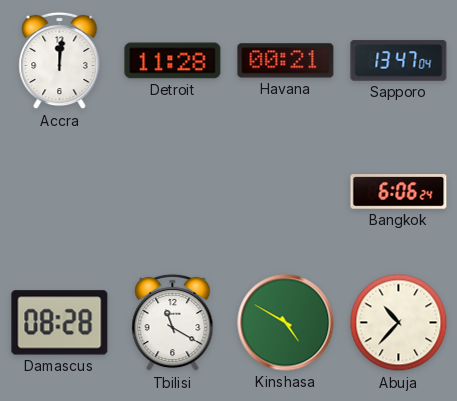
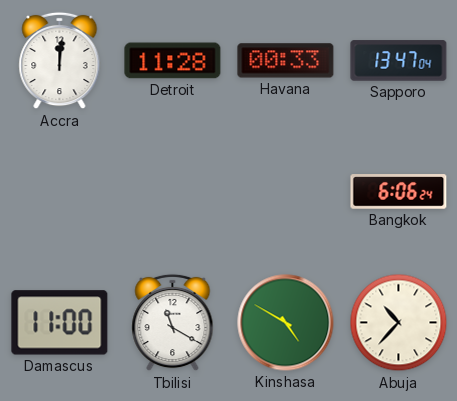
Havana: 00:21 -> 00:33
Damascus: 08:28 -> 11:00
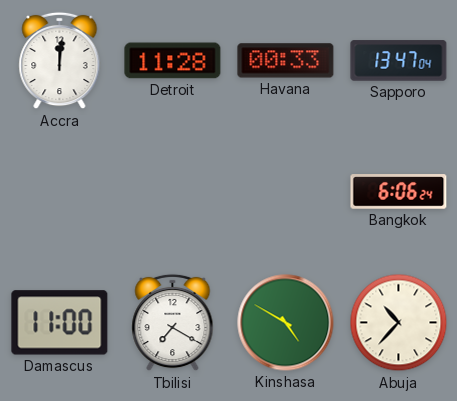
Tbilisi: 11:20 -> 7:20
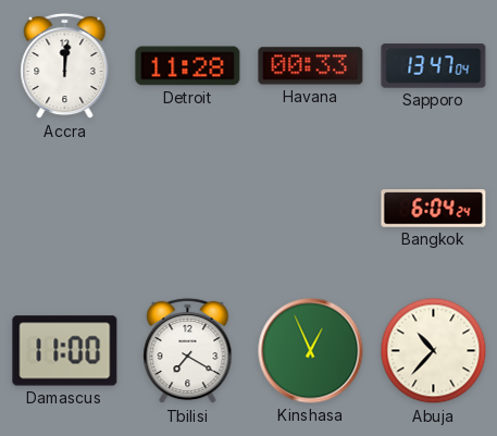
Bangkok: 6:06 -> 6:04
Kinshasa: 4:50 -> 12:56
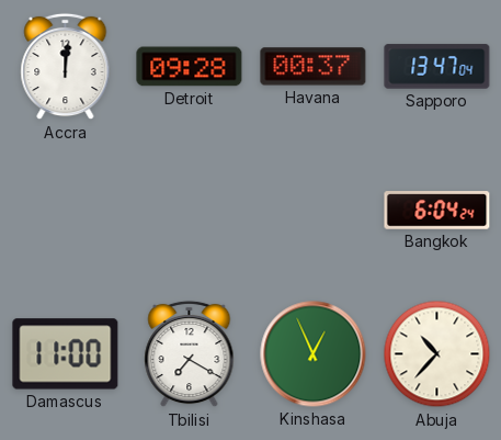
Detroit: 11:28 -> 09:28
Havana: 00:33 -> 00:37
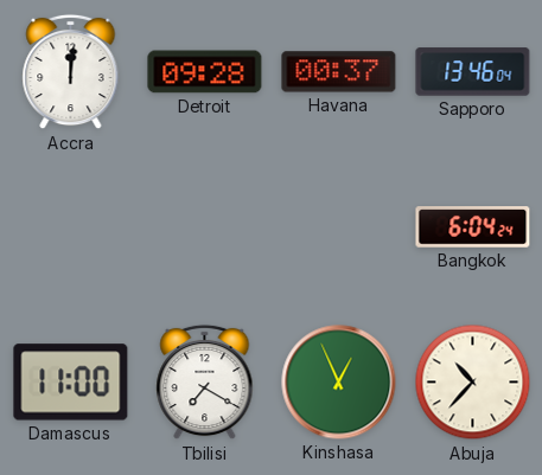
Sapporo: 13:47 -> 13:46
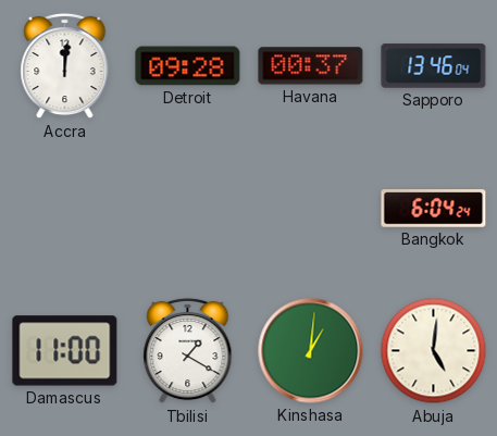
Tbilisi: 7:20 -> 1:20
Kinshasa: 12:56 -> 1:01
Abuja: 10:37 -> 5:01
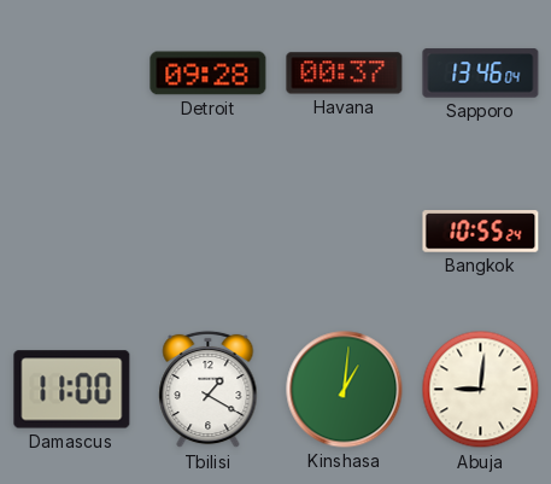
Accra: 12:01 -> none
Bangkok: 6:04 -> 10:55
Abuja: 5:01 -> 9:01
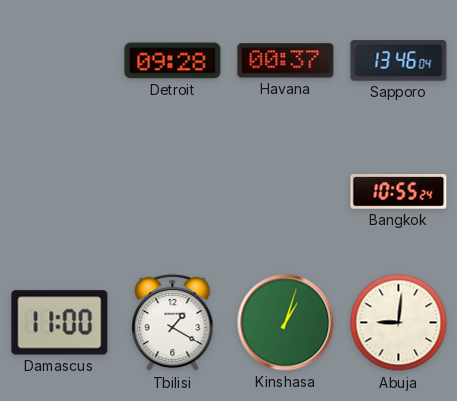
Kinshasa: 1:01 -> 1:03
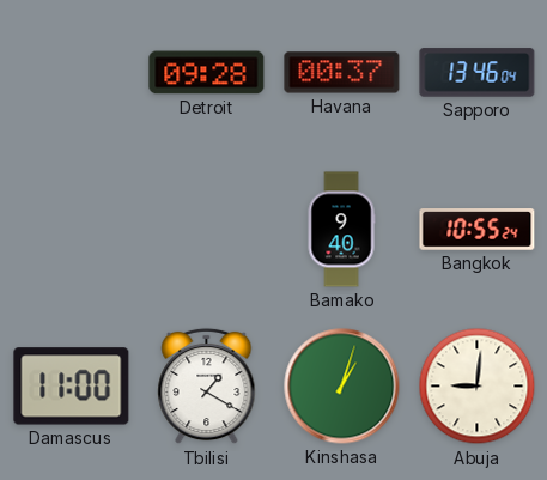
Bamako: none -> 9:40
